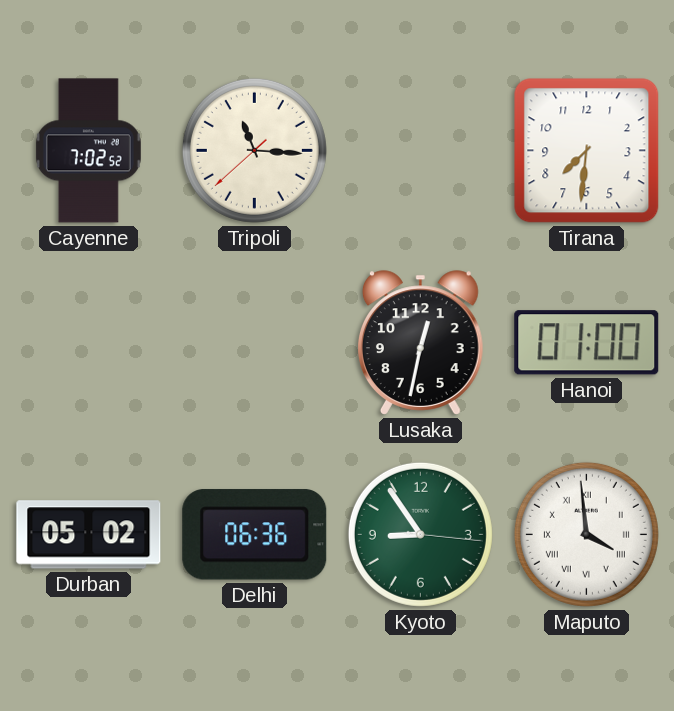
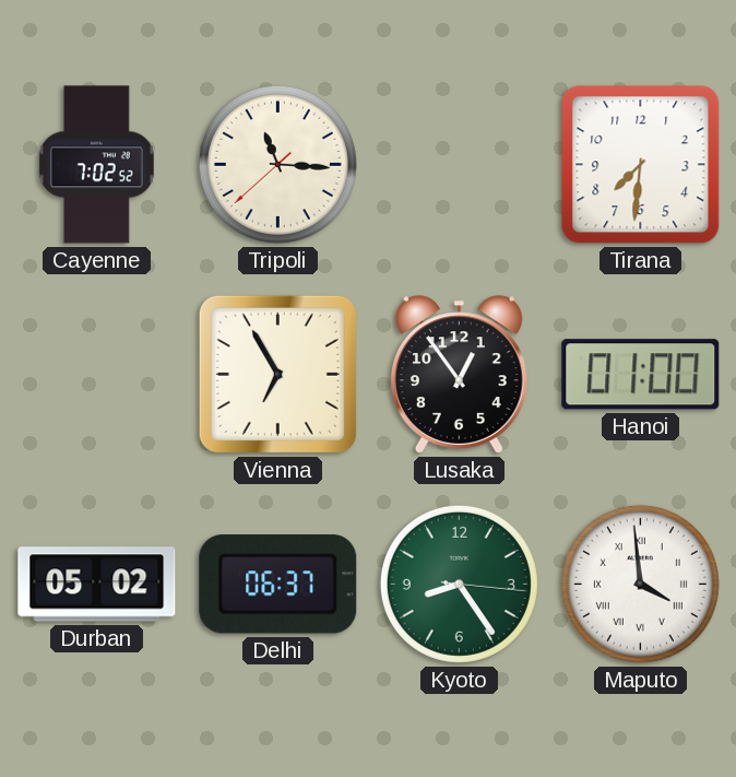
Vienna: none -> 6:55
Lusaka: 12:32 -> 12:54
Delhi: 06:36 -> 06:37
Kyoto: 8:54 -> 8:24
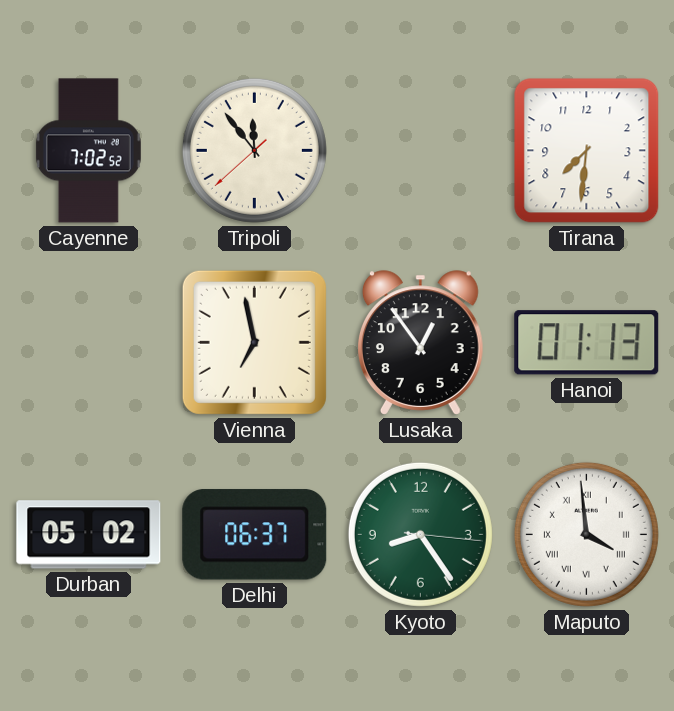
Tripoli: 11:15 -> 11:53
Vienna: 6:55 -> 6:58
Hanoi: 01:00 -> 01:13
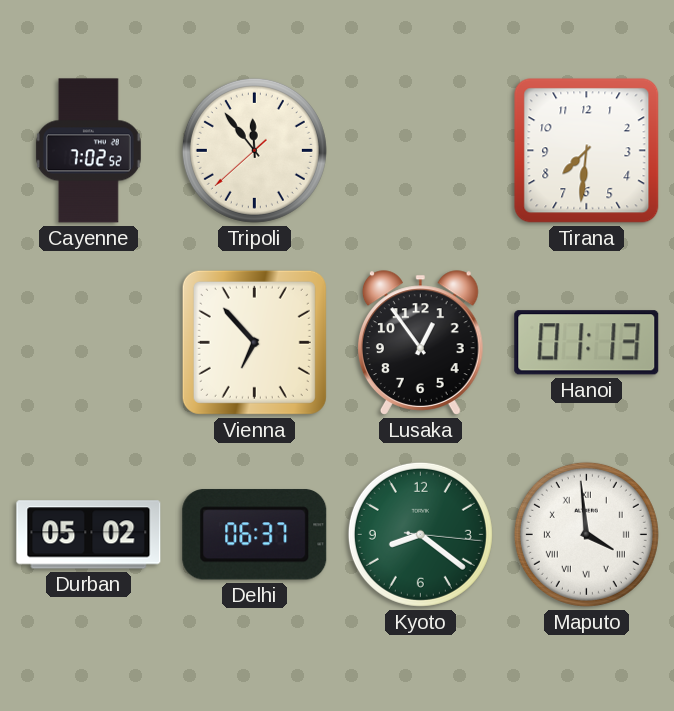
Vienna: 6:58 -> 6:53
Kyoto: 8:24 -> 8:21
